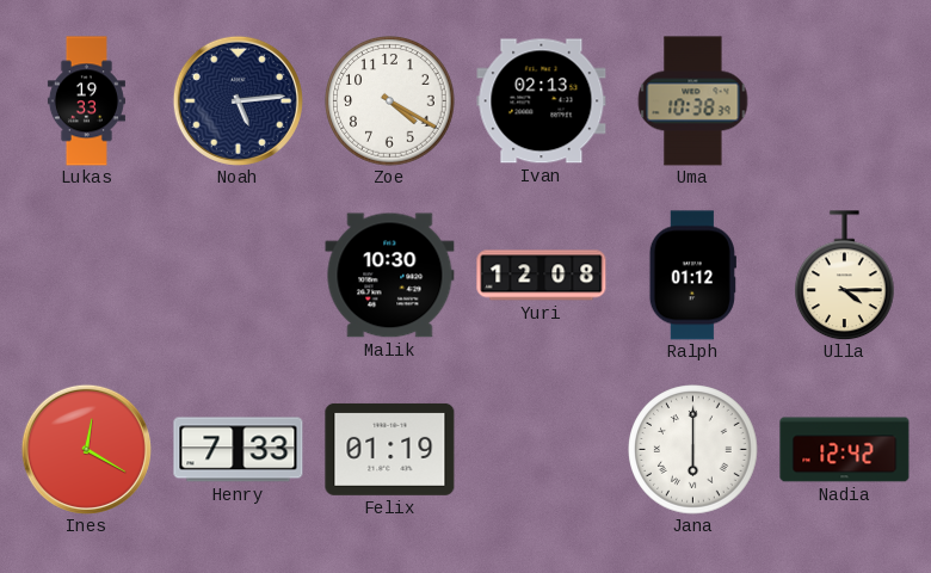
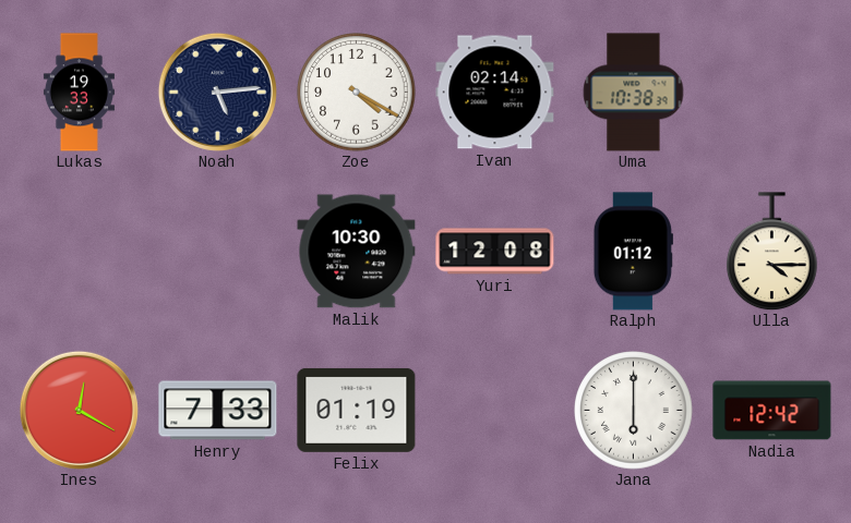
Ivan: 02:13 -> 02:14
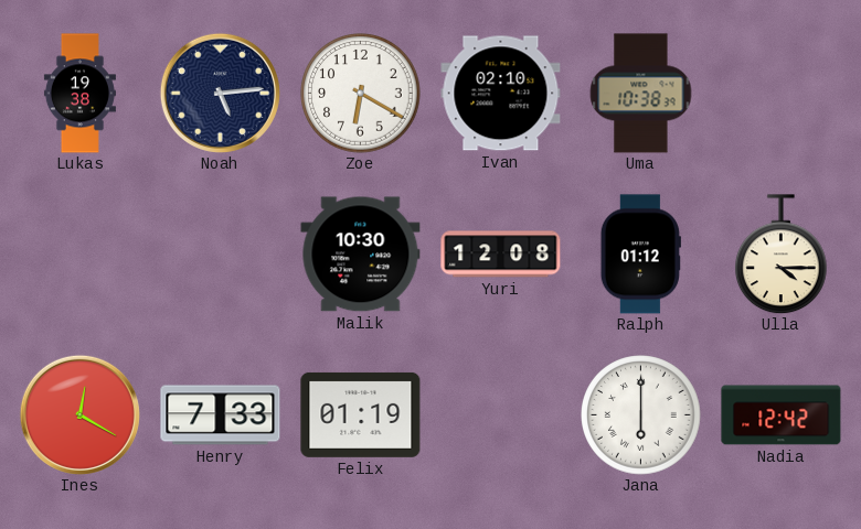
Lukas: 19:33 -> 19:38
Zoe: 4:20 -> 6:20
Ivan: 02:14 -> 02:10
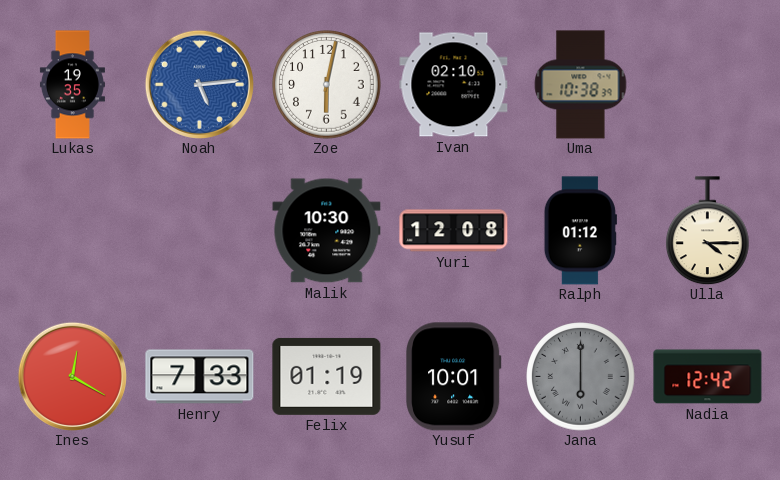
Lukas: 19:38 -> 19:35
Noah dial: navy -> blue
Zoe: 6:20 -> 6:02
Yusuf: none -> 10:01
Jana dial: white -> grey
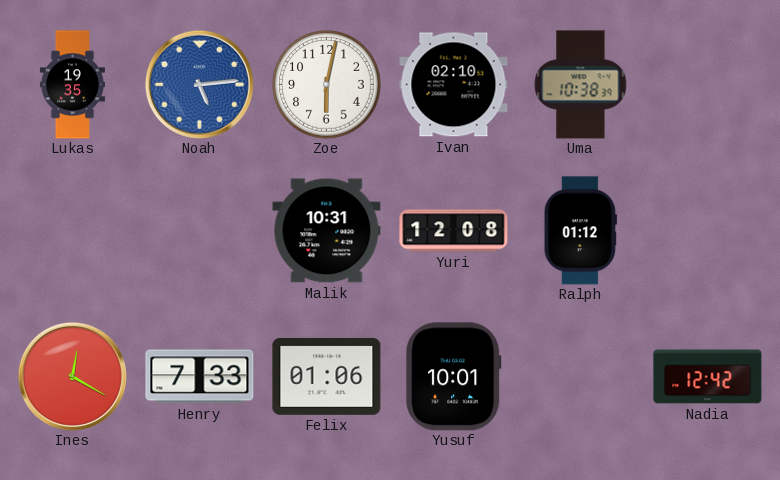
Malik: 10:30 -> 10:31
Ulla: 4:15 -> none
Felix: 01:19 -> 01:06
Jana: 6:00 -> none
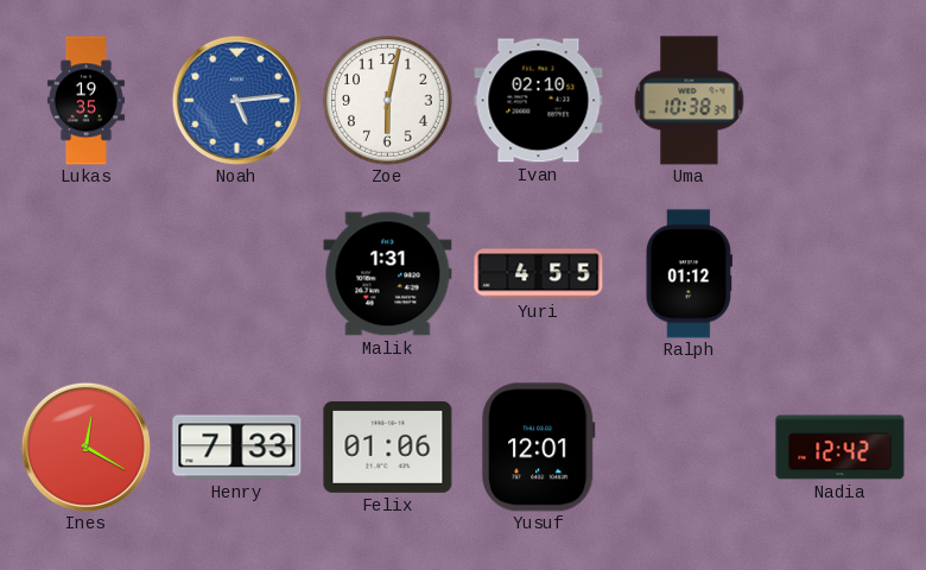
Malik: 10:31 -> 1:31
Yuri: 12:08 -> 4:55
Yusuf: 10:01 -> 12:01
